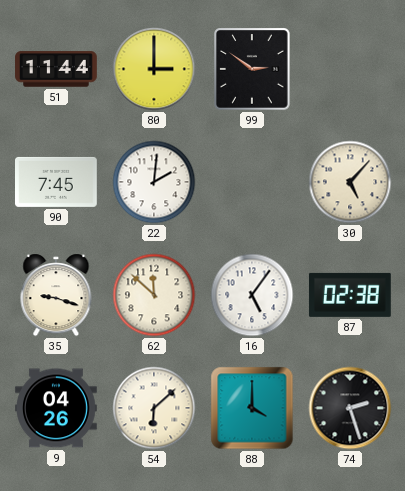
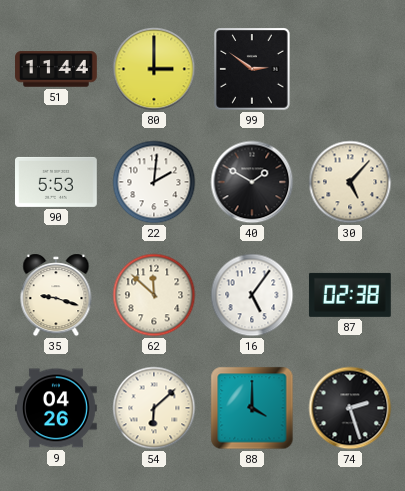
90: 7:45 -> 5:53
40: none -> 1:50
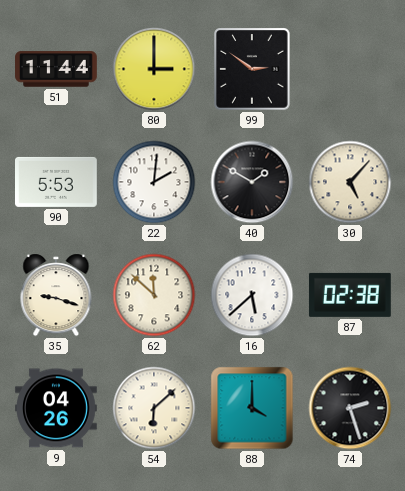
16: 5:06 -> 5:38
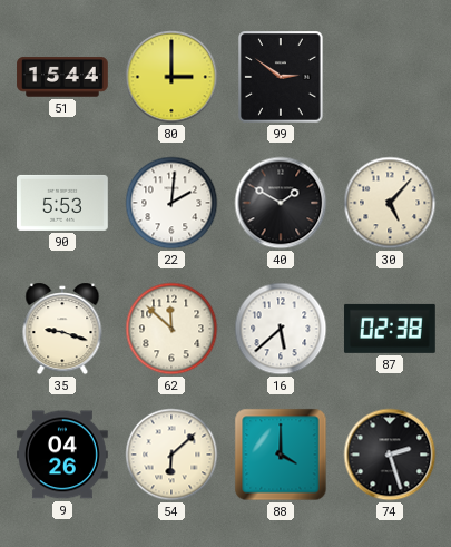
51: 11:44 -> 15:44
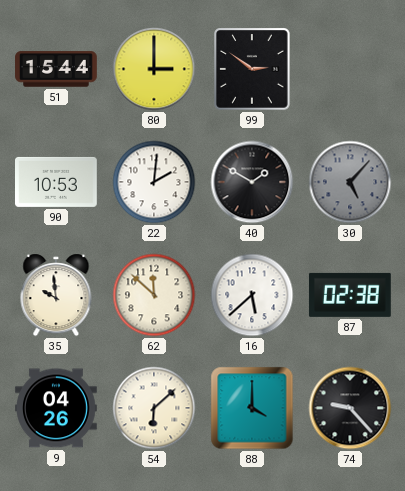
90: 5:53 -> 10:53
30 dial: cream -> grey
35: 9:18 -> 9:59
74: 2:27 -> 9:23
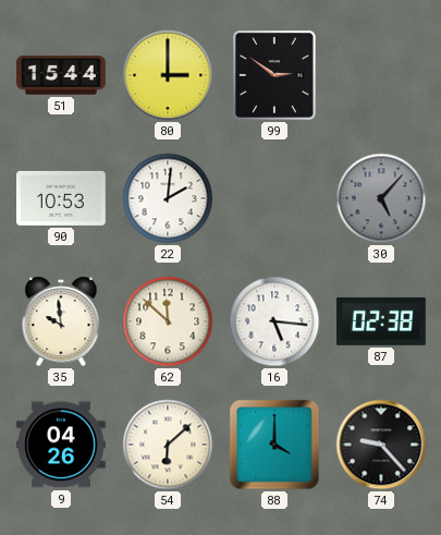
40: 1:50 -> none
16: 5:38 -> 5:16
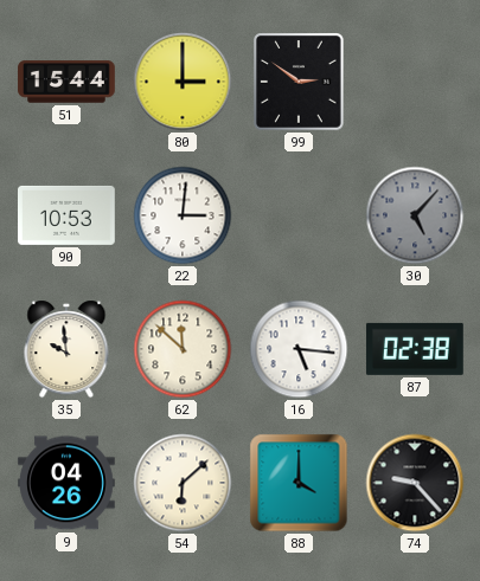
22: 2:01 -> 3:01
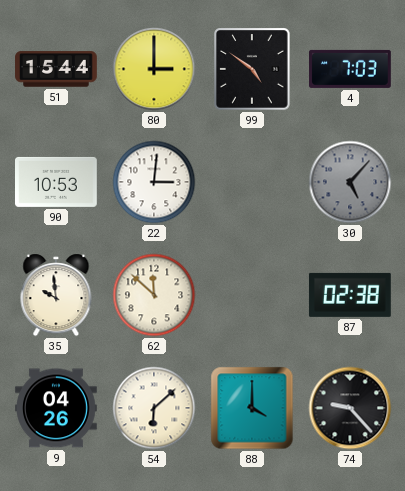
99: 2:51 -> 4:51
4: none -> 7:03
16: 5:16 -> none
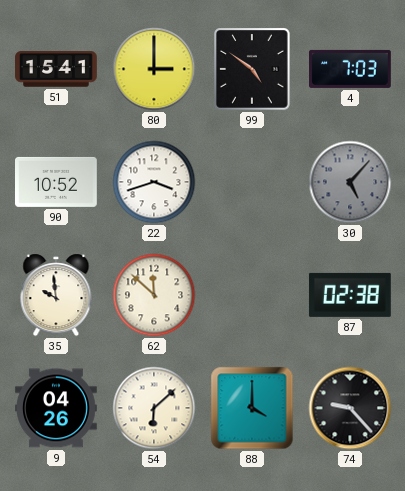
51: 15:44 -> 15:41
90: 10:53 -> 10:52
22: 3:01 -> 3:42
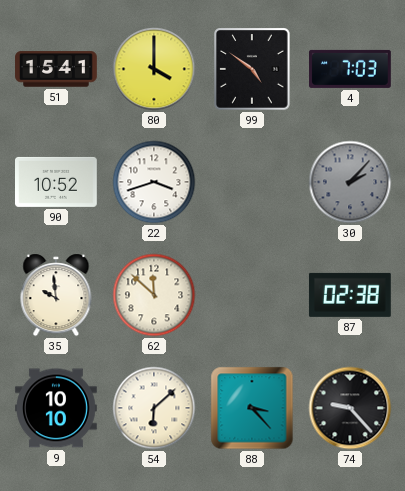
80: 3:00 -> 4:00
30: 5:07 -> 2:07
9: 04:26 -> 10:10
88: 4:00 -> 3:23
